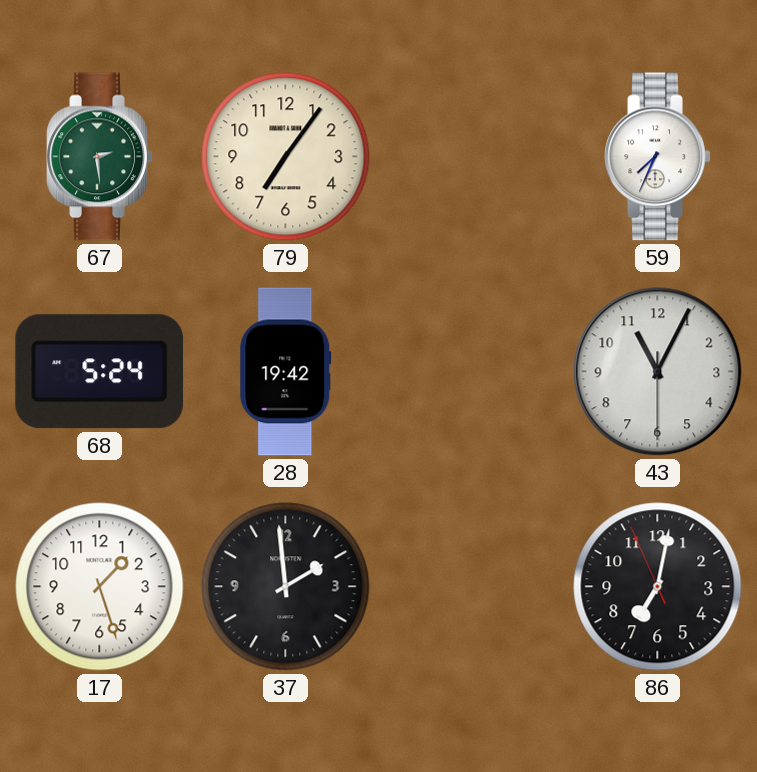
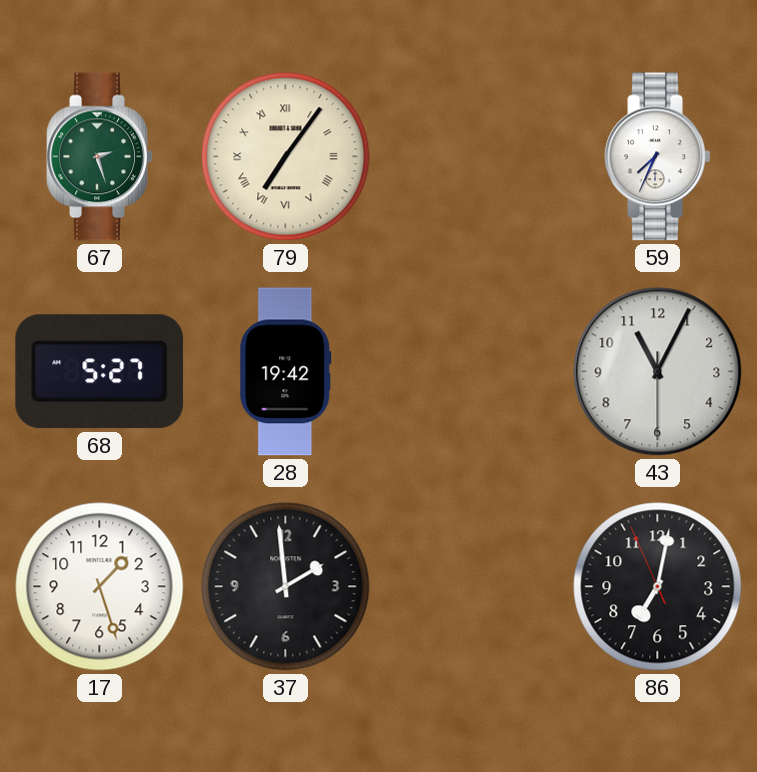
67: 2:29 -> 2:27
79 numerals: Arabic -> Roman
68: 5:24 -> 5:27
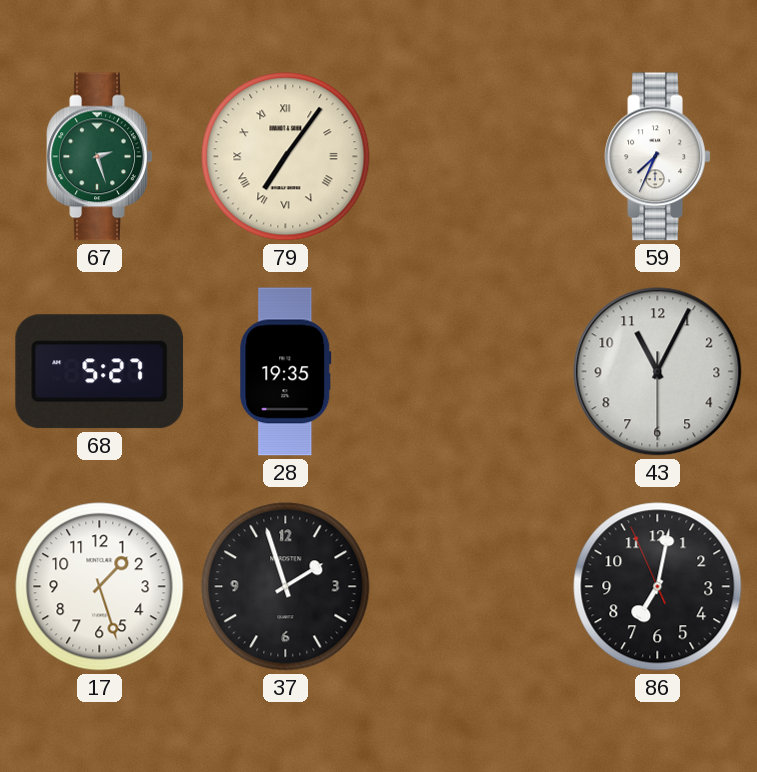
28: 19:42 -> 19:35
37: 1:59 -> 1:57
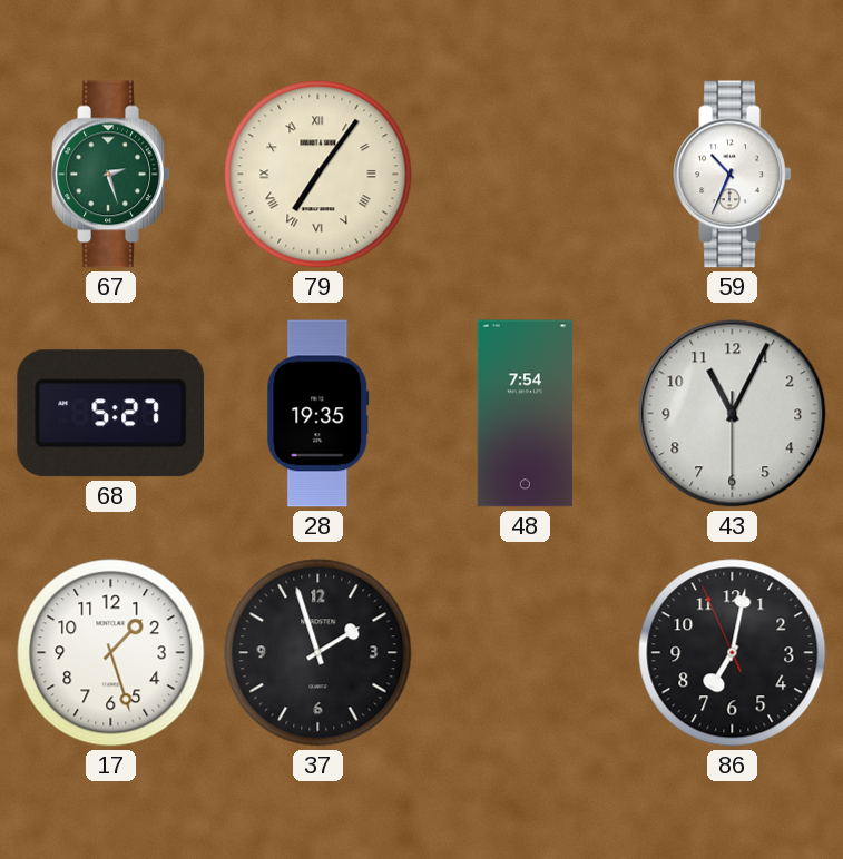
59: 7:34 -> 10:34
48: none -> 7:54
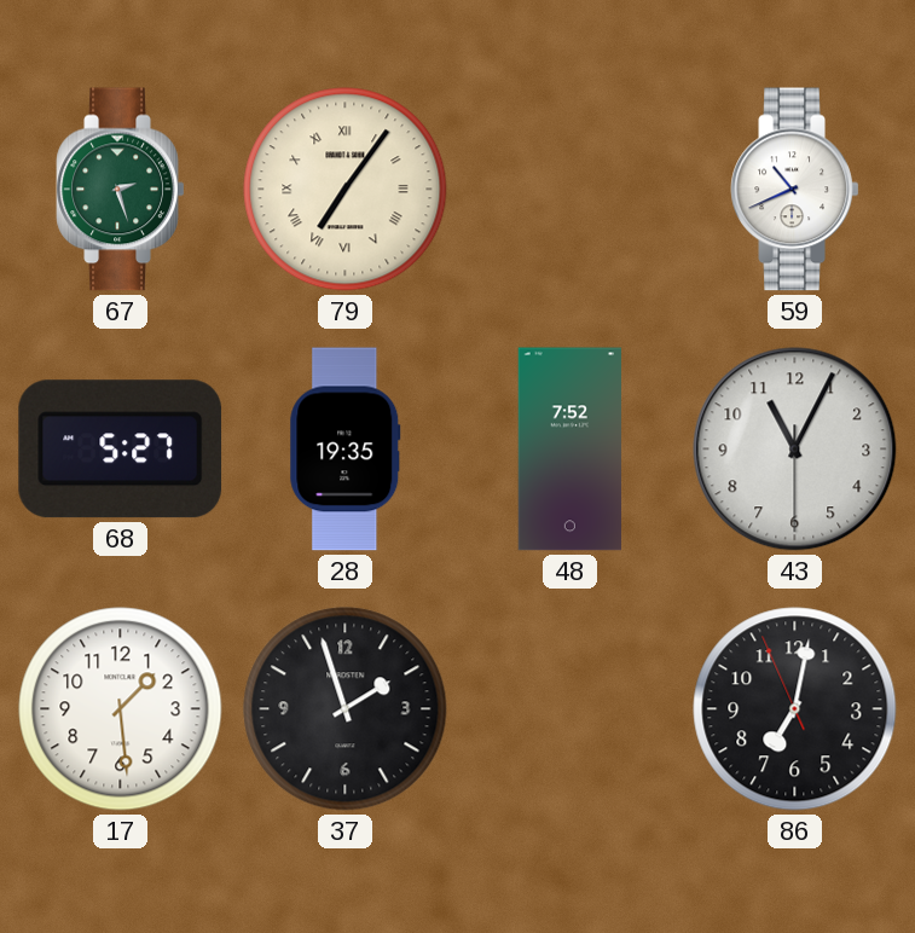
59: 10:34 -> 10:41
48: 7:54 -> 7:52
17: 1:27 -> 1:29
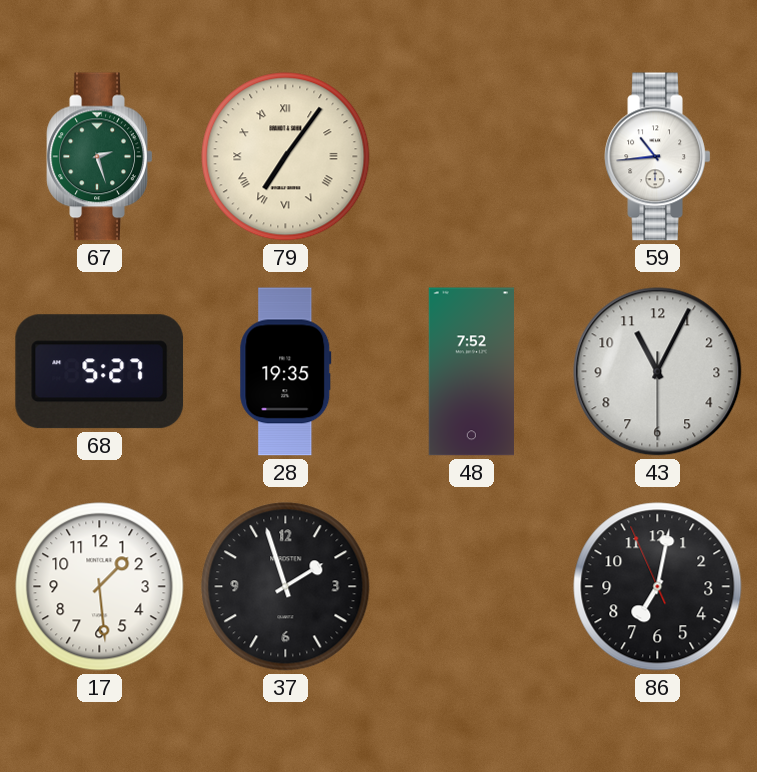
59: 10:41 -> 10:44
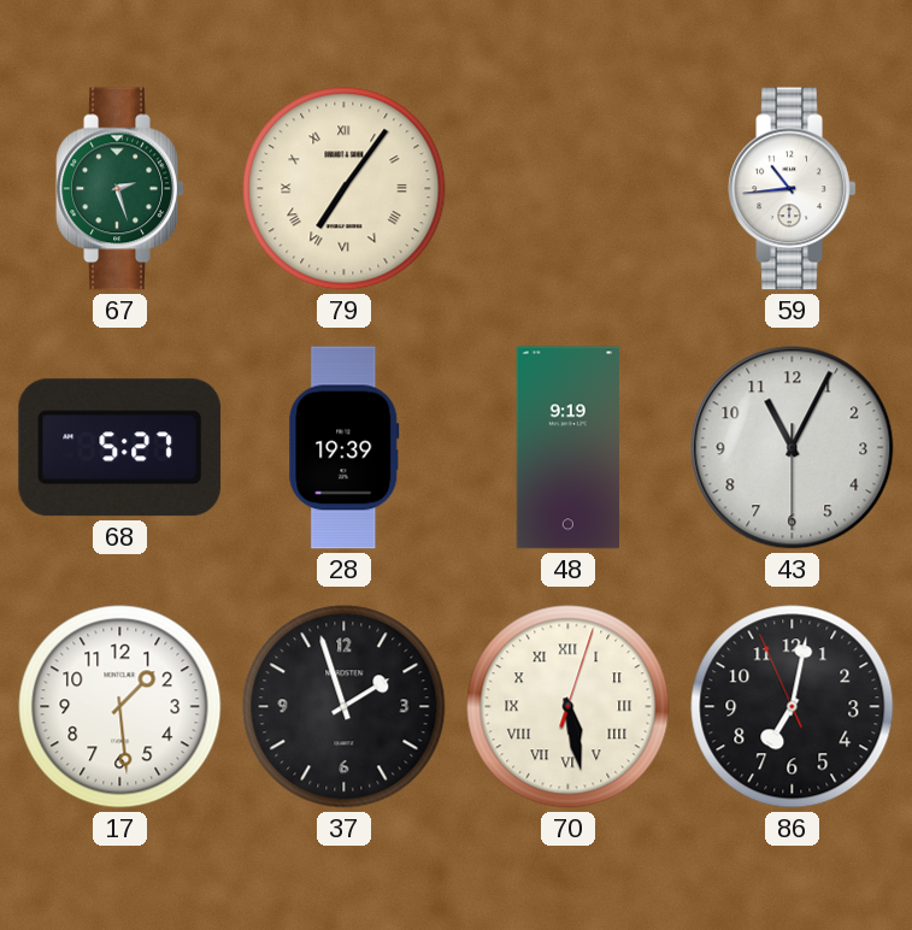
28: 19:35 -> 19:39
48: 7:52 -> 9:19
70: none -> 5:28
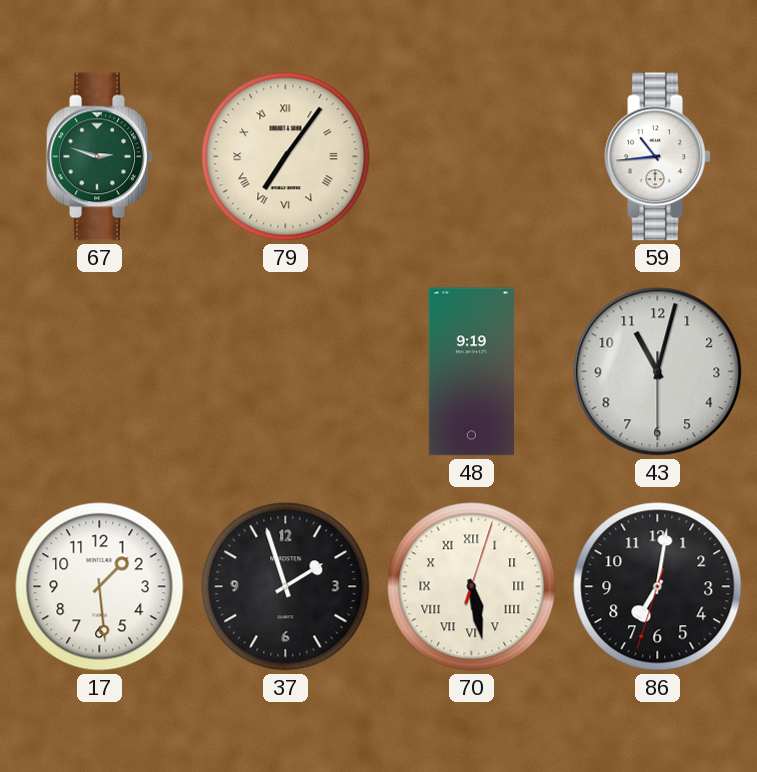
67: 2:27 -> 2:48
68: 5:27 -> none
28: 19:39 -> none
43: 11:04 -> 11:02
86: 7:01:56 -> 7:01:33
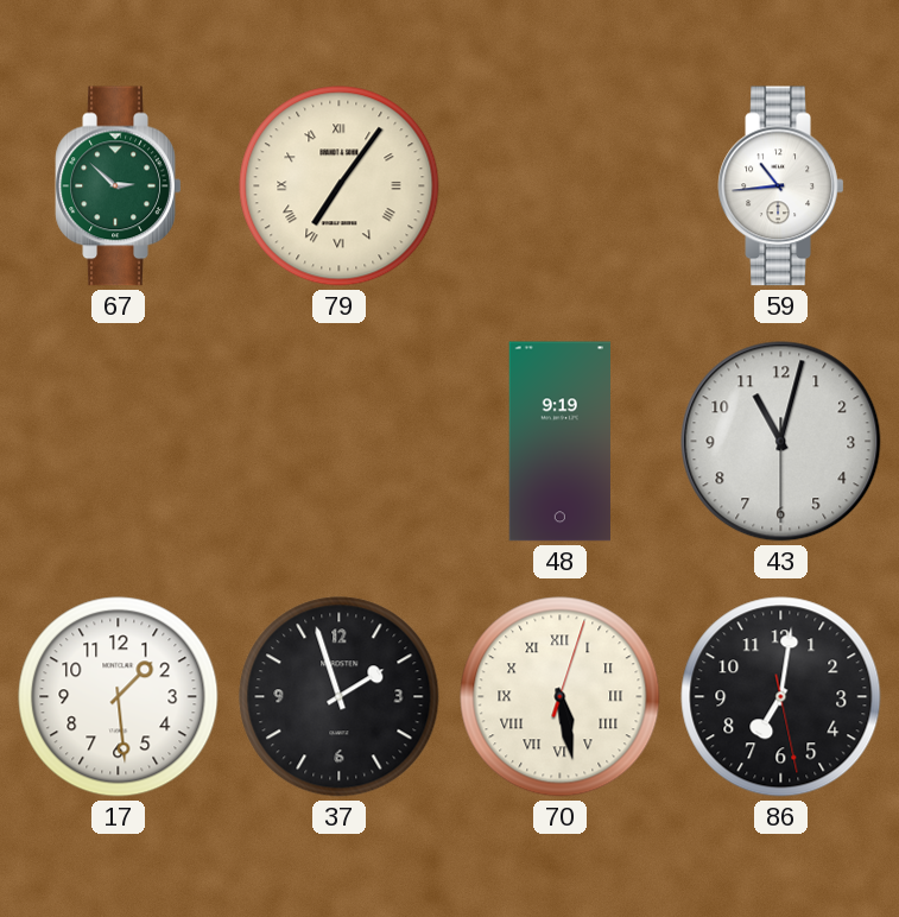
67: 2:48 -> 2:52
86: 7:01:33 -> 7:01:28
